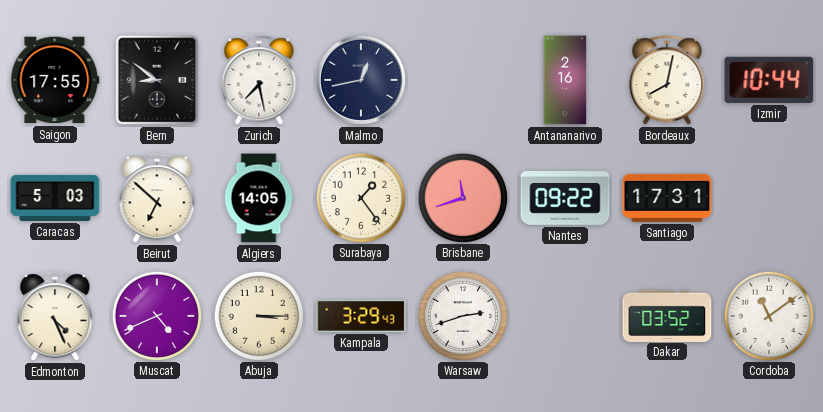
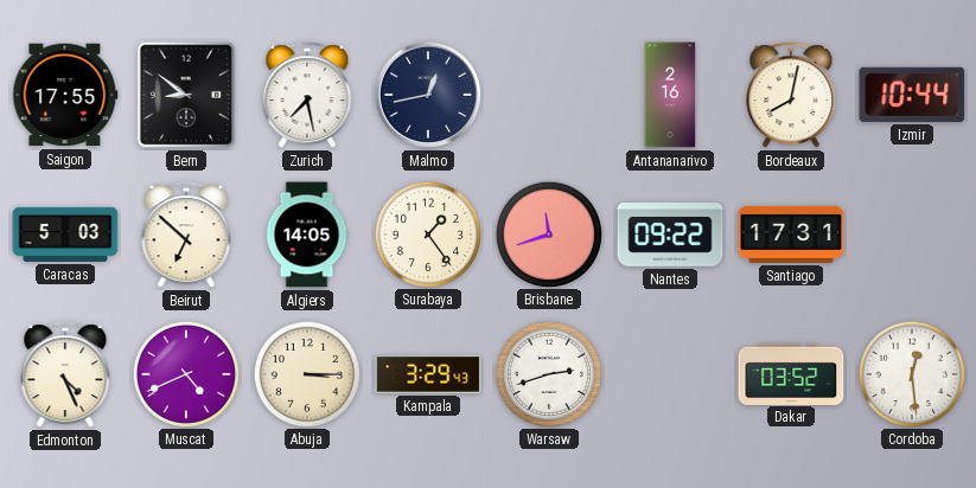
Cordoba: 11:09 -> 12:29
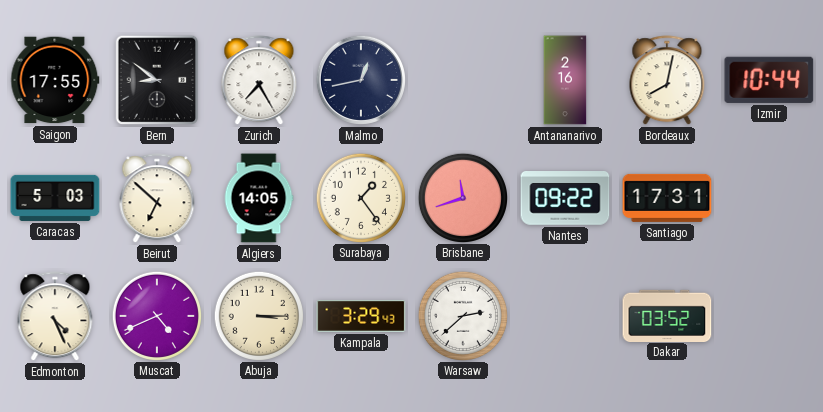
Zurich: 7:28 -> 7:25
Warsaw: 2:42 -> 2:38
Cordoba: 12:29 -> none
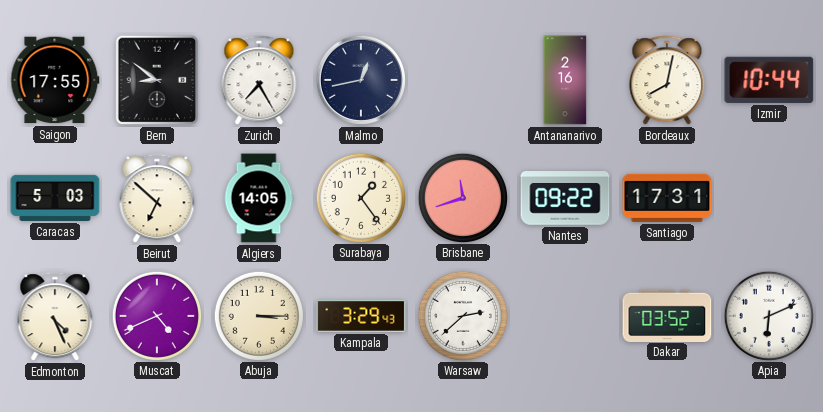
Apia: none -> 6:11
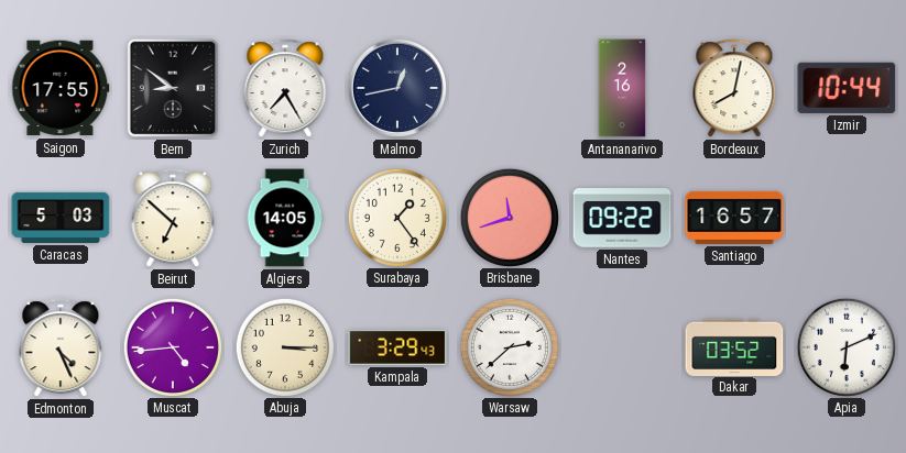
Santiago: 17:31 -> 16:57
Muscat: 4:41 -> 4:44
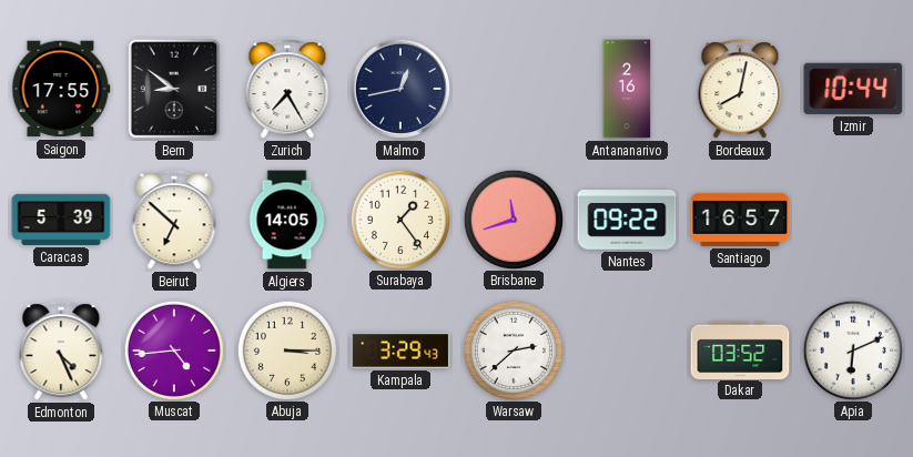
Caracas: 5:03 -> 5:39
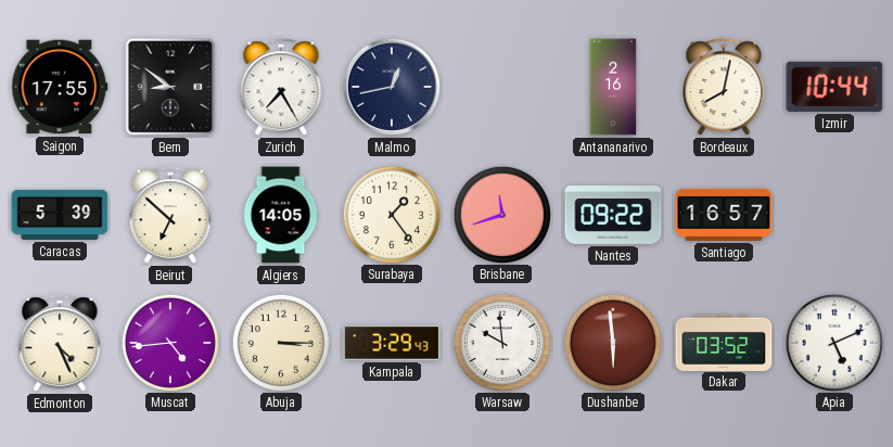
Warsaw: 2:38 -> 9:59
Dushanbe: none -> 5:59
Apia: 6:11 -> 5:11
